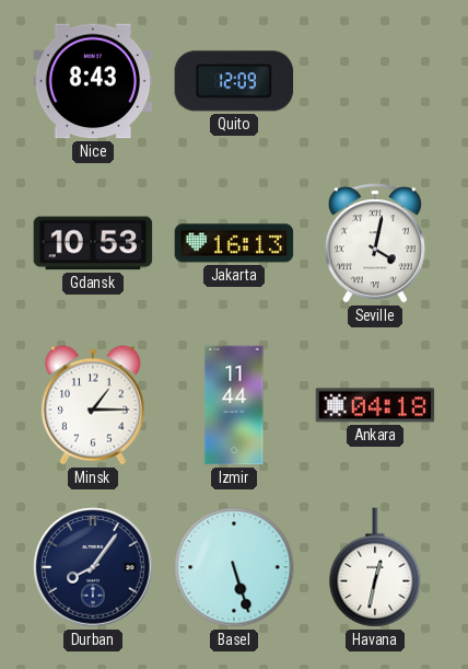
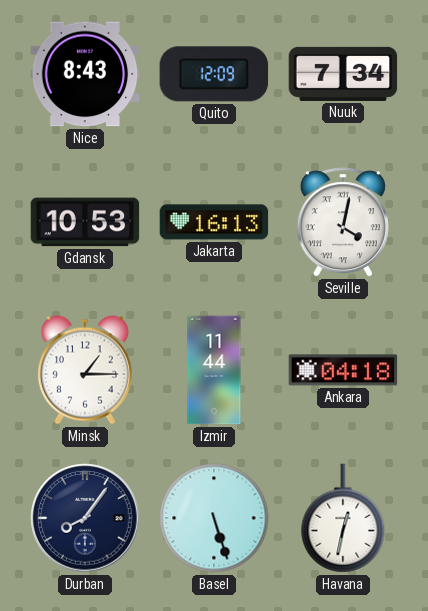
Nuuk: none -> 7:34
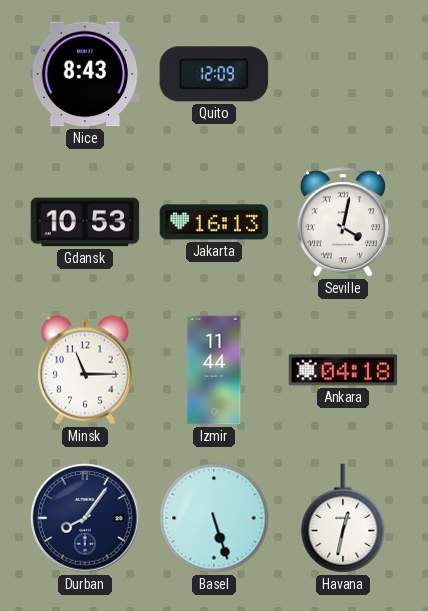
Nuuk: 7:34 -> none
Minsk: 1:15 -> 11:15
